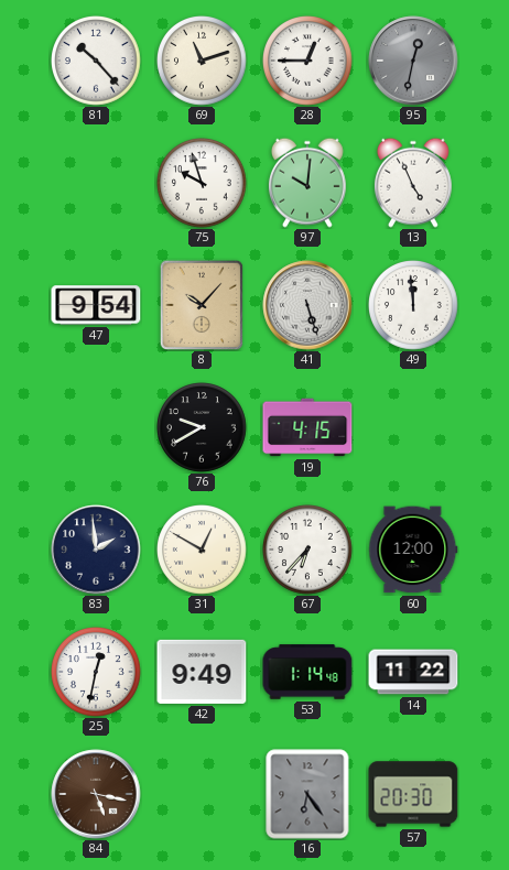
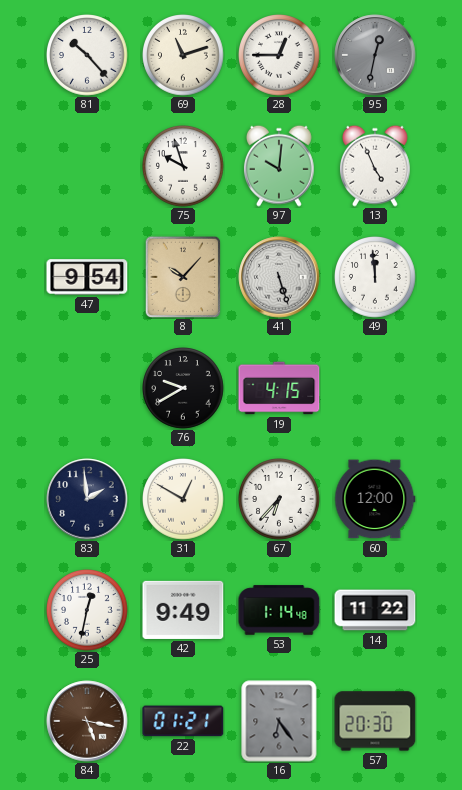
22: none -> 01:21
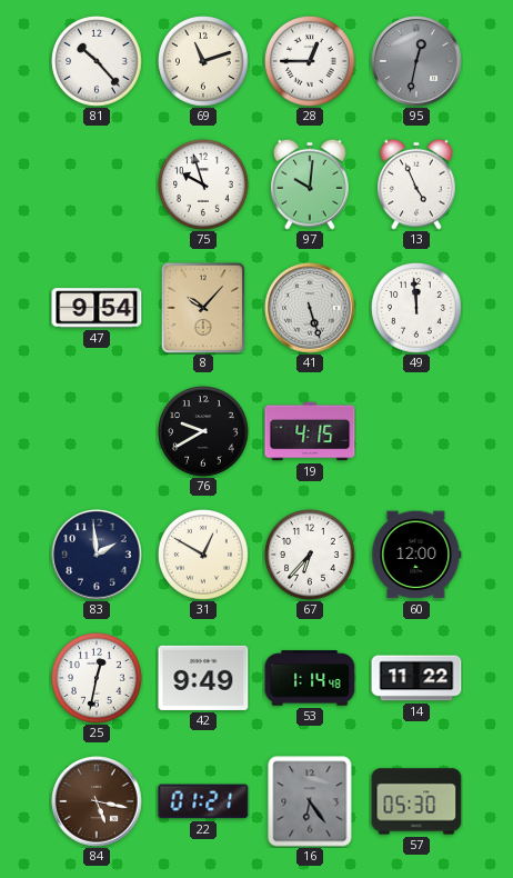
57: 20:30 -> 05:30
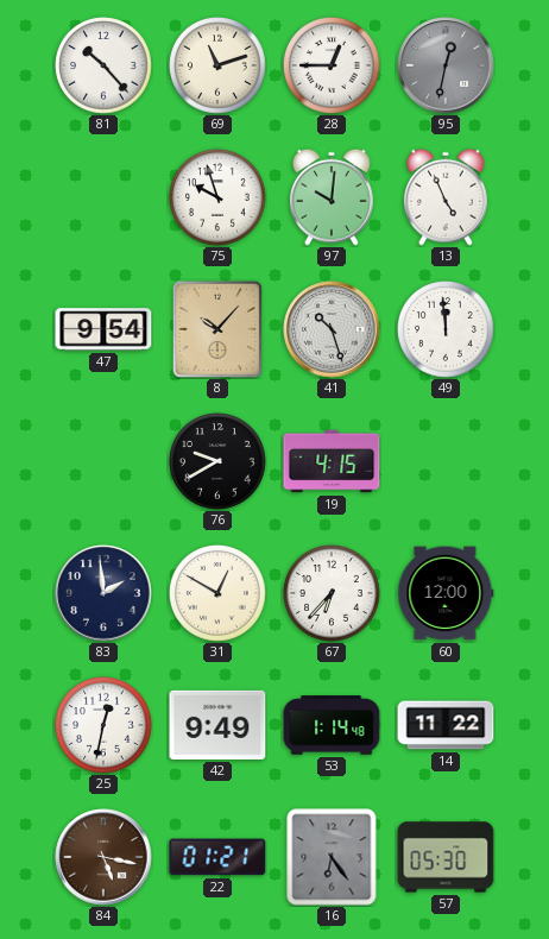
41: 5:27 -> 10:27
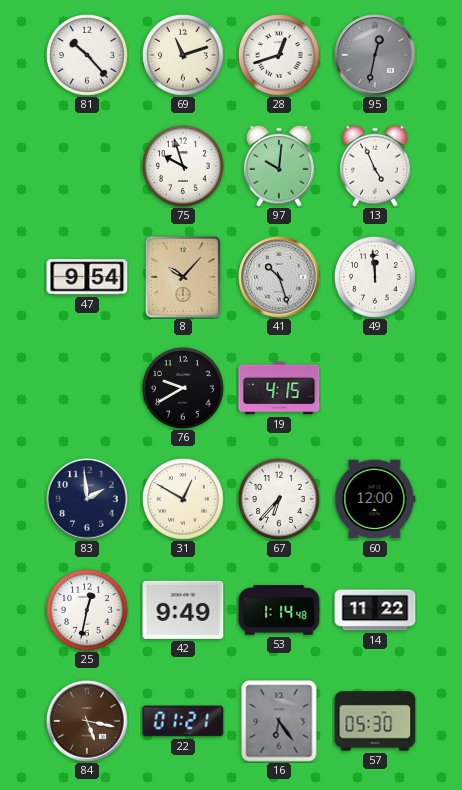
28: 12:45 -> 12:42
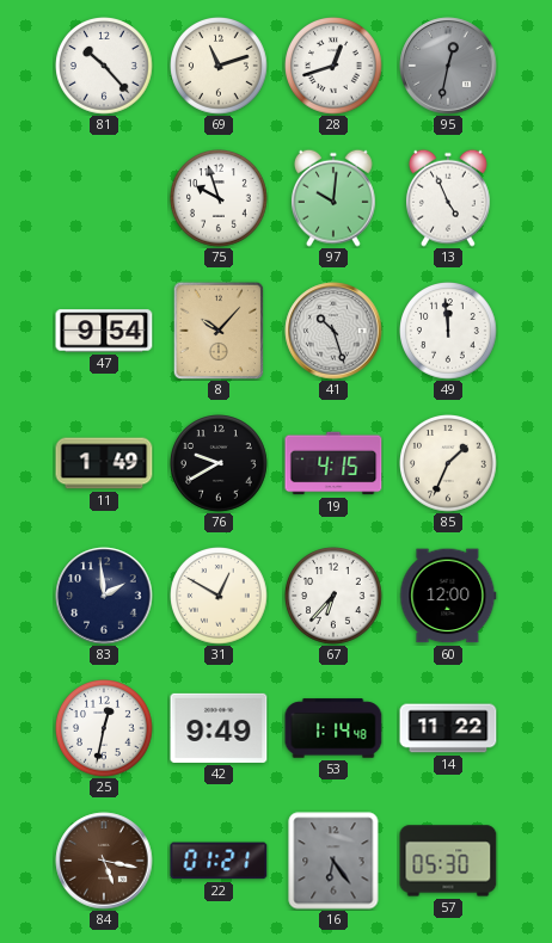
11: none -> 1:49
85: none -> 1:34
